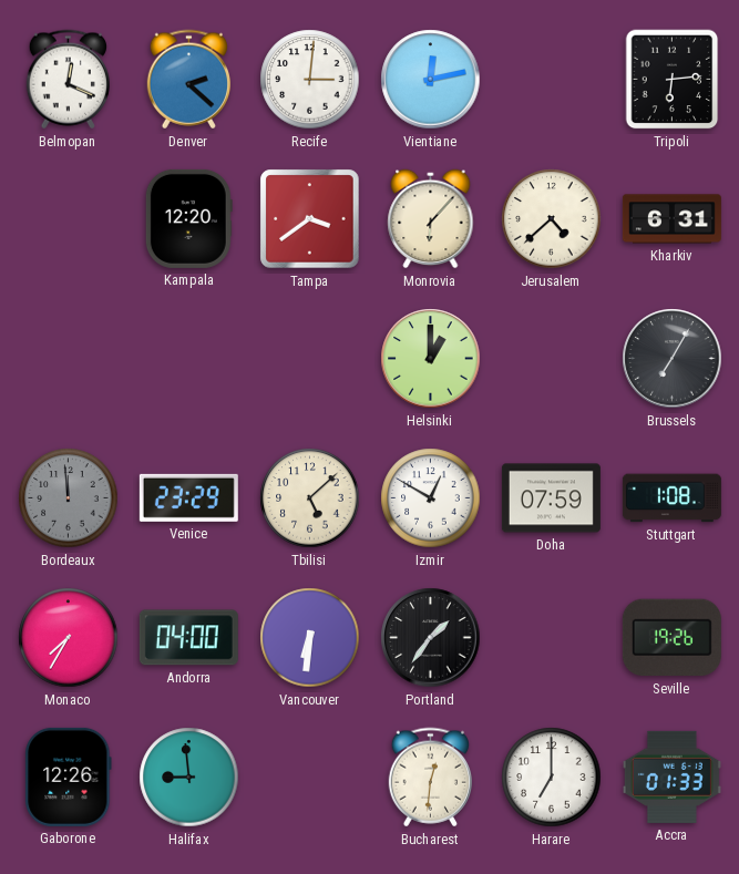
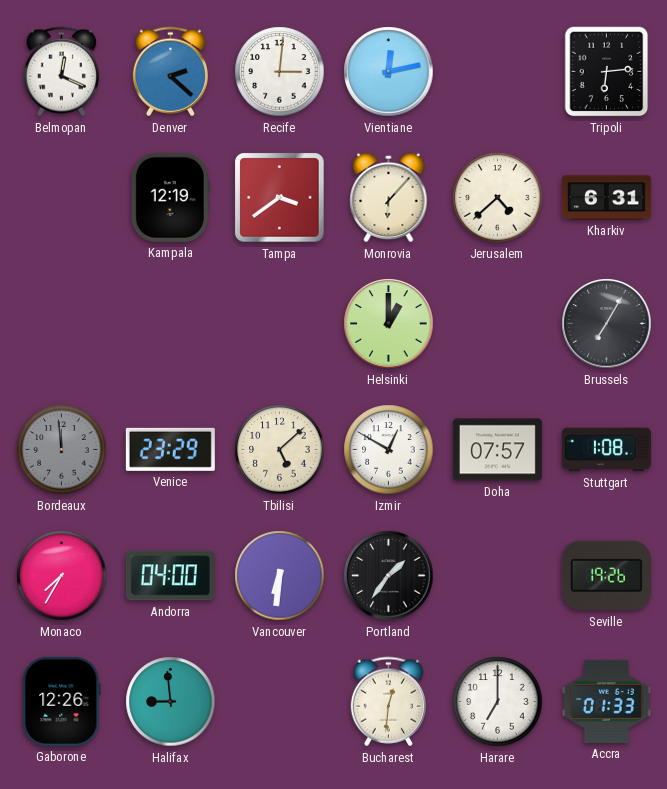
Kampala: 12:20 -> 12:19
Doha: 07:59 -> 07:57
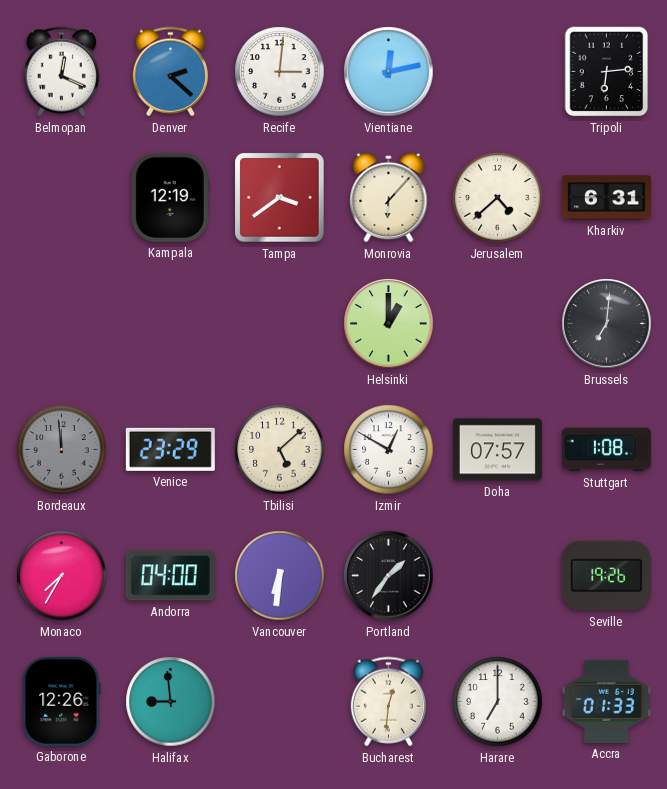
Brussels: 7:05 -> 7:01
